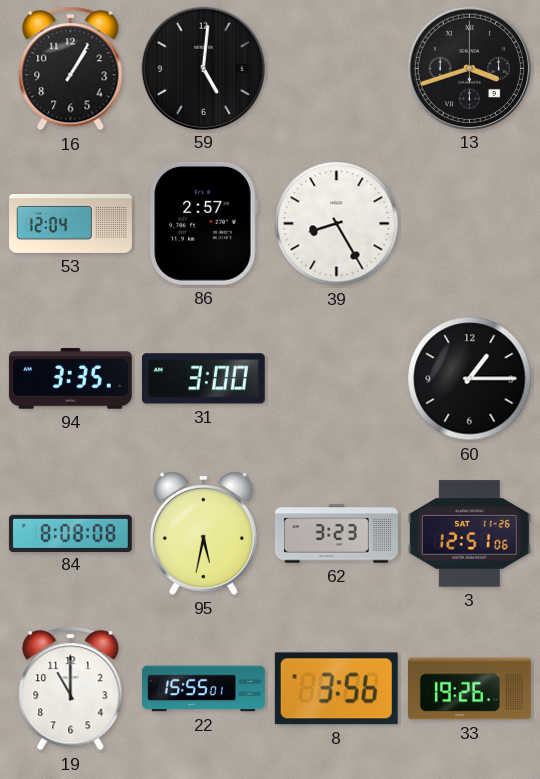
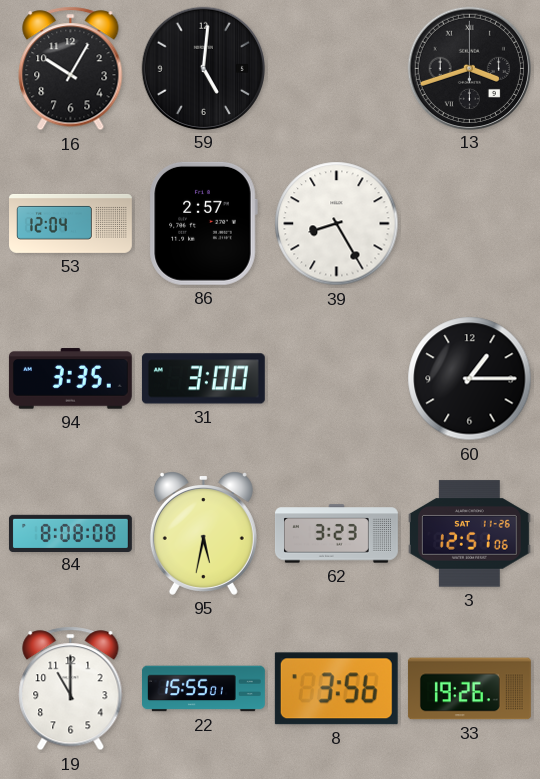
16: 1:05 -> 10:05
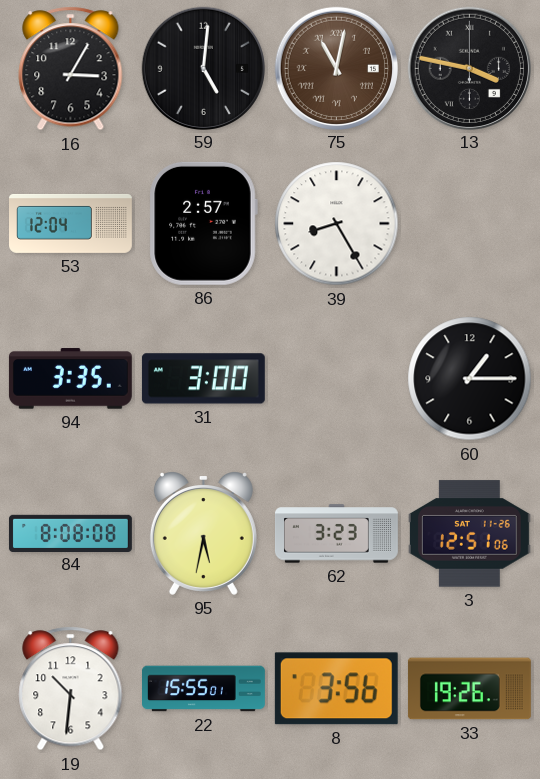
16: 10:05 -> 3:05
75: none -> 11:02
13: 3:42 -> 3:47
19: 11:00 -> 10:31
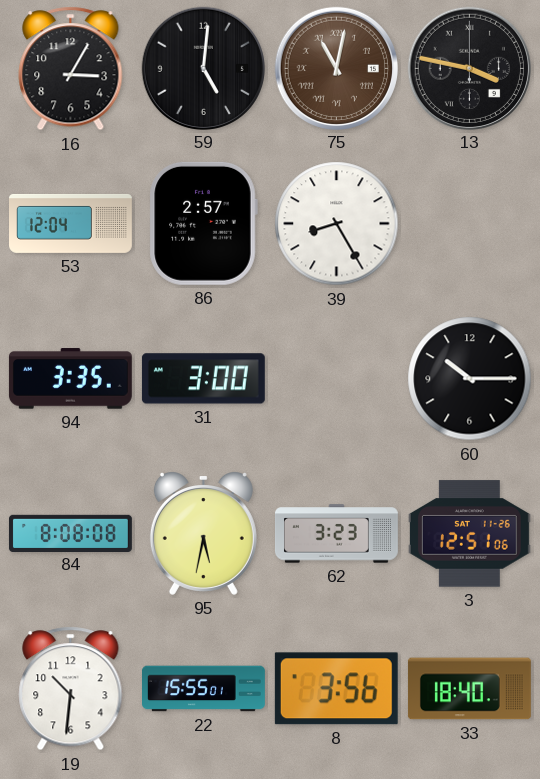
60: 1:15 -> 10:15
33: 19:26 -> 18:40
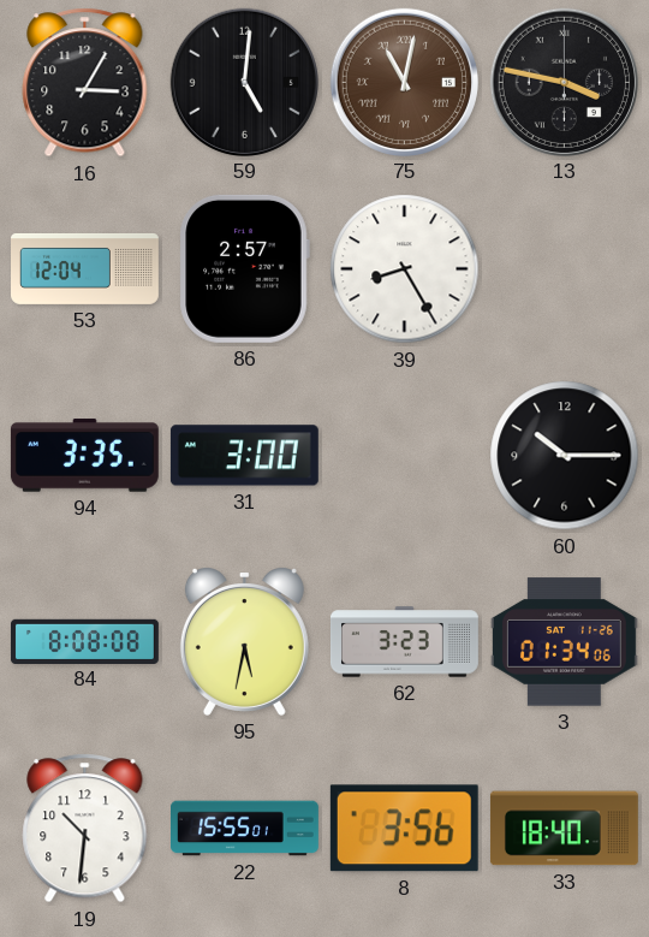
3: 12:51 -> 01:34
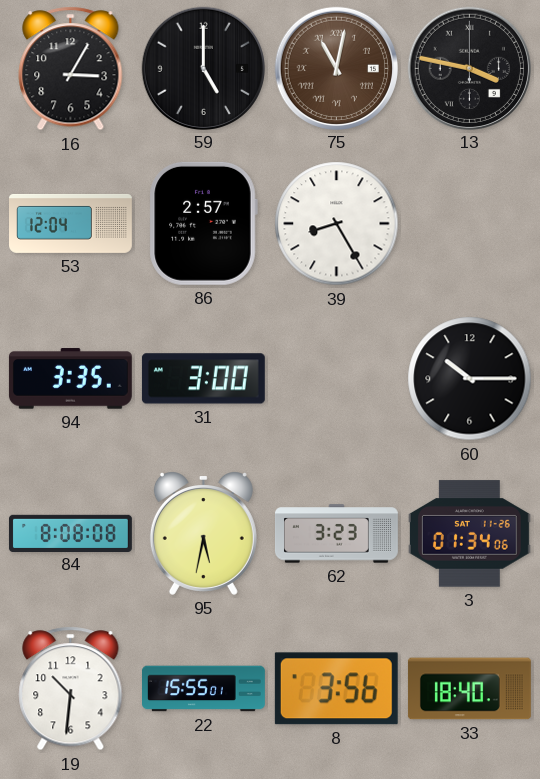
59: 5:01 -> 5:00
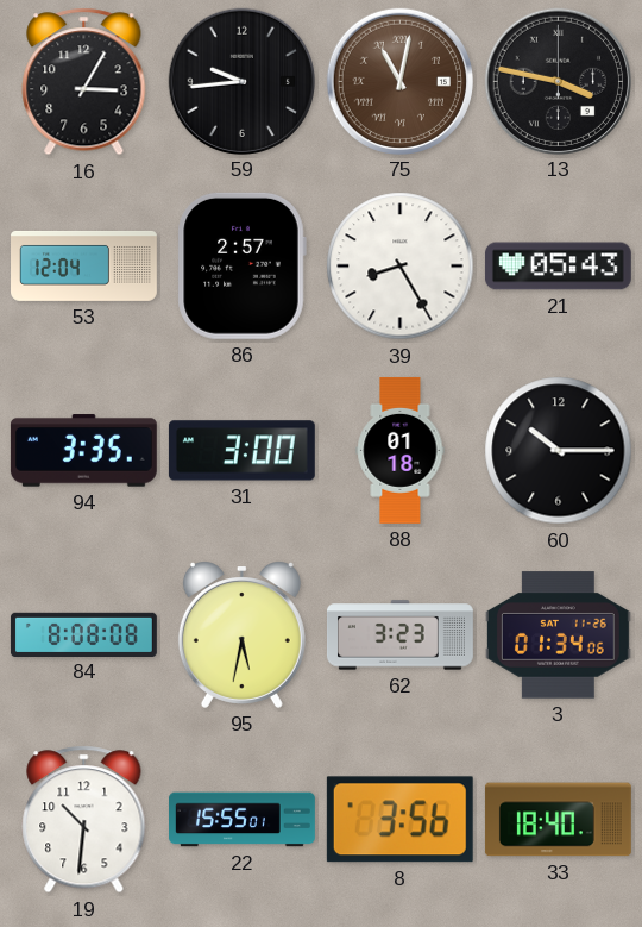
59: 5:00 -> 9:44
21: none -> 05:43
88: none -> 01:18
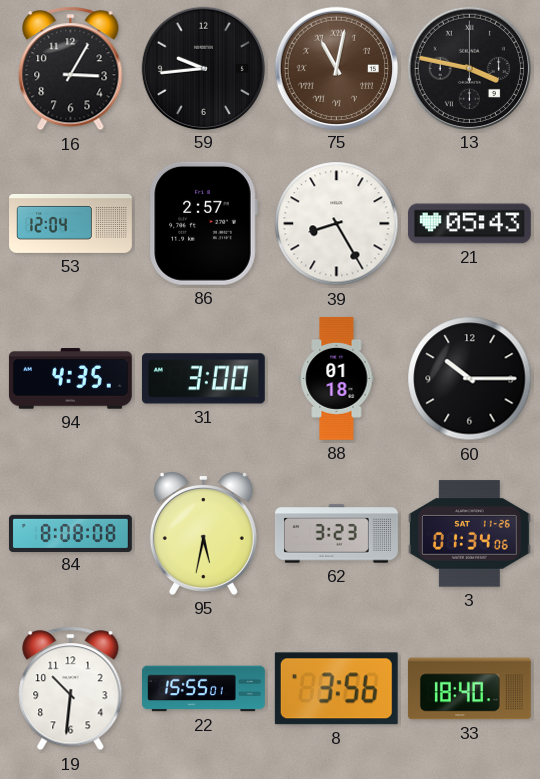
94: 3:35 -> 4:35
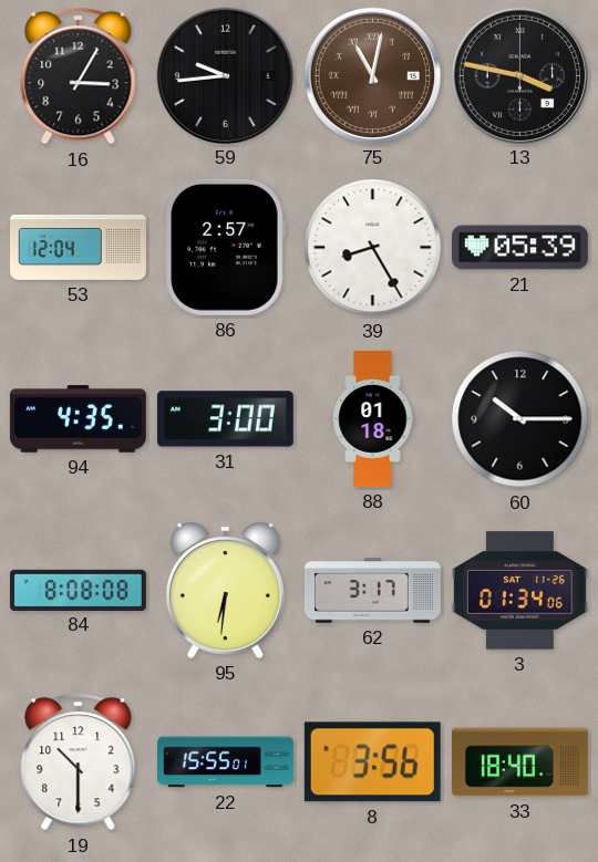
21: 05:43 -> 05:39
95: 5:32 -> 6:31
62: 3:23 -> 3:17
19: 10:31 -> 10:30
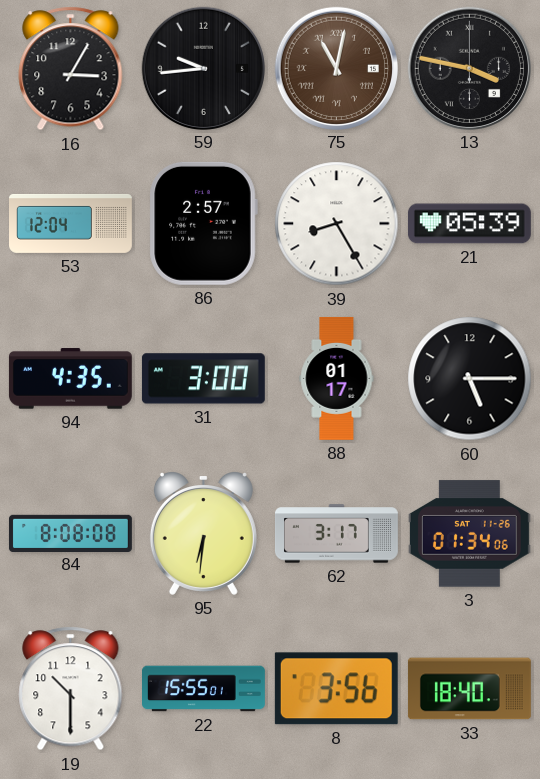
88: 01:18 -> 01:17
60: 10:15 -> 5:15
